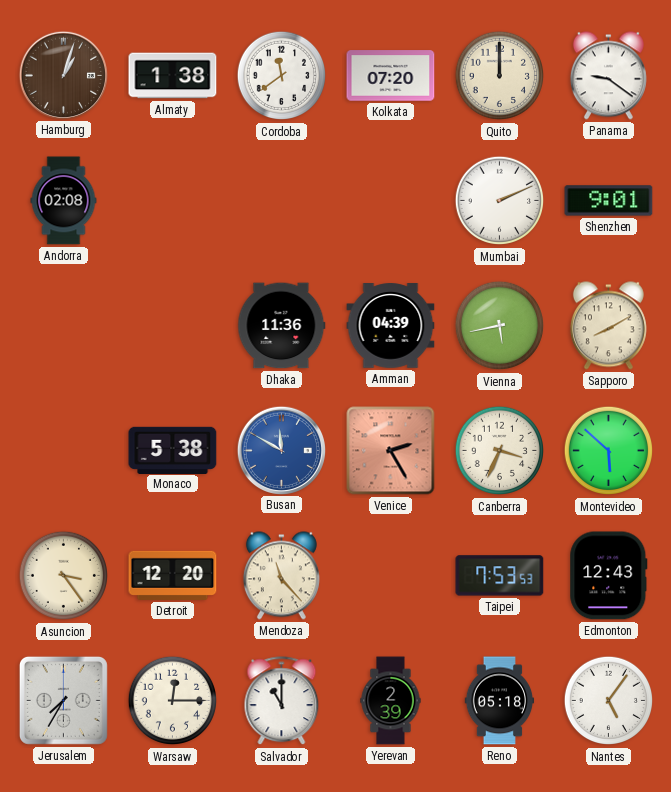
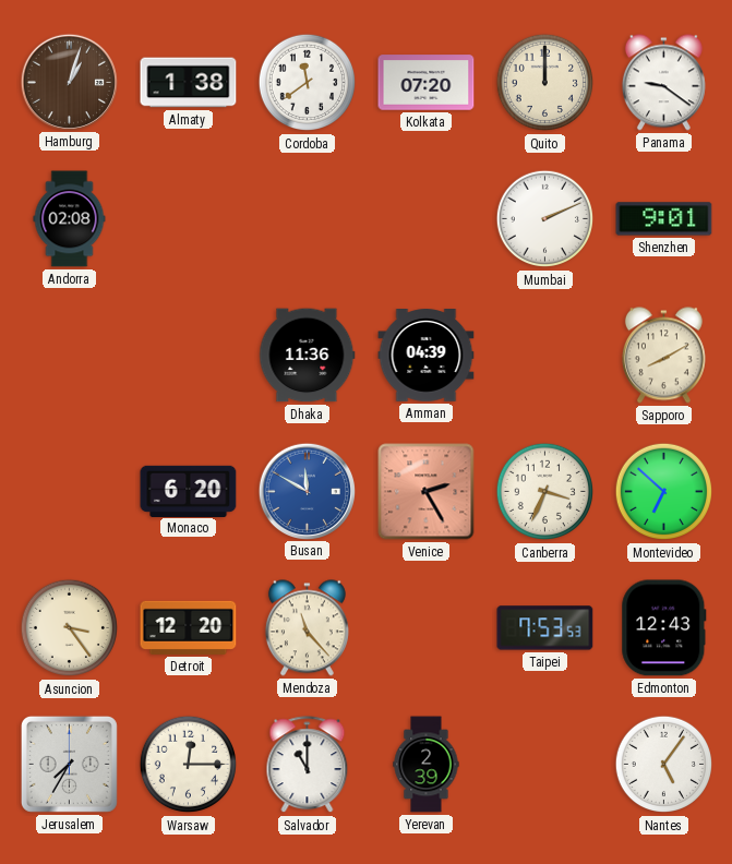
Vienna: 5:43 -> none
Monaco: 5:38 -> 6:20
Montevideo: 5:52 -> 6:52
Reno: 05:18 -> none
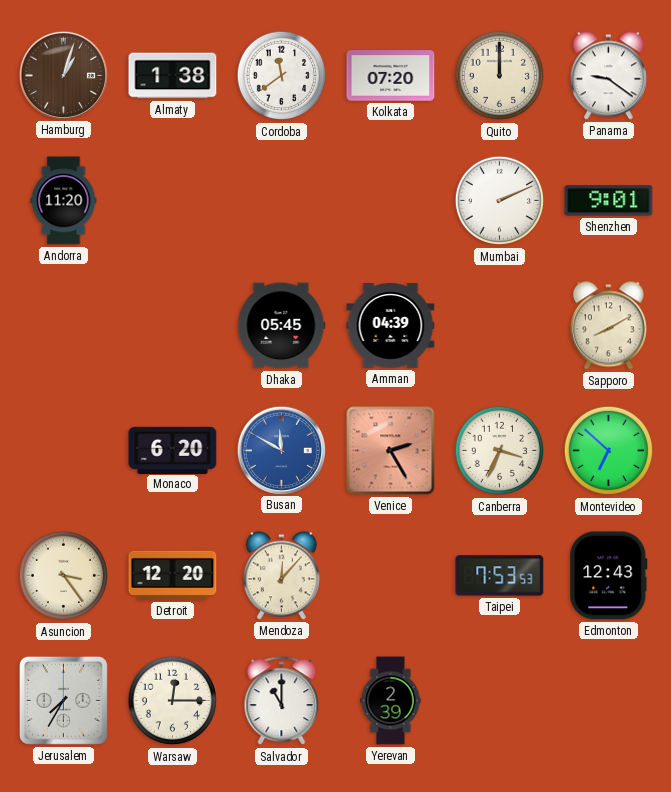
Andorra: 02:08 -> 11:20
Dhaka: 11:36 -> 05:45
Mendoza: 11:23 -> 12:07
Nantes: 5:06 -> none
